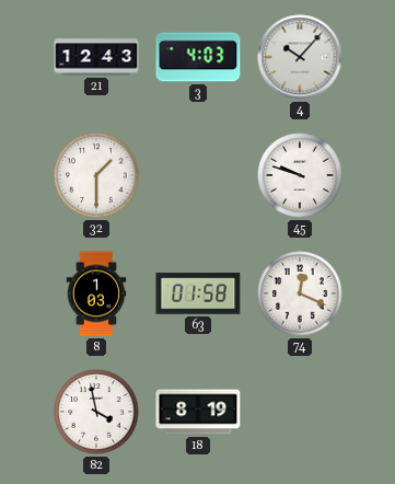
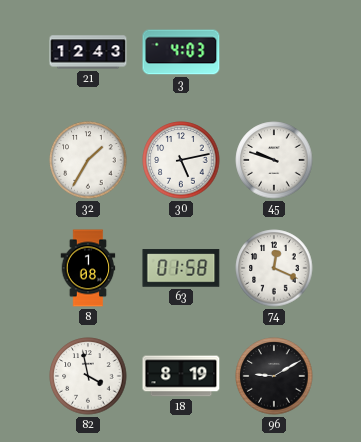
4: 10:07 -> none
32: 1:30 -> 1:35
30: none -> 5:13
8: 1:03 -> 1:08
96: none -> 9:10
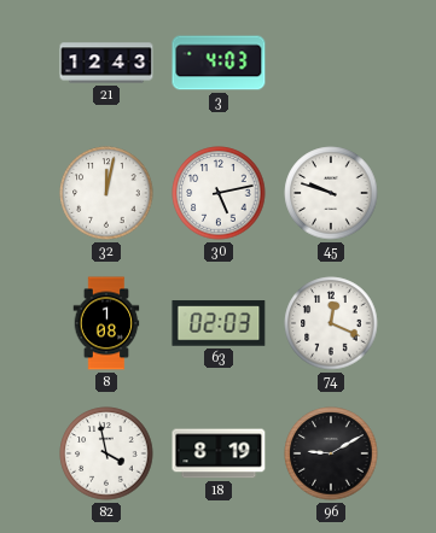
32: 1:35 -> 12:02
63: 01:58 -> 02:03
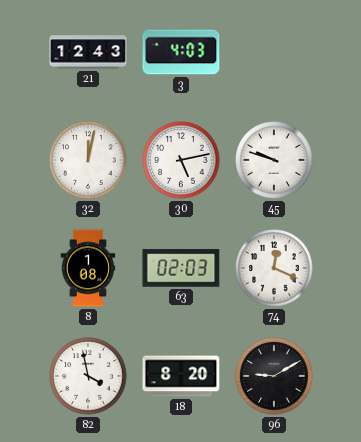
18: 8:19 -> 8:20
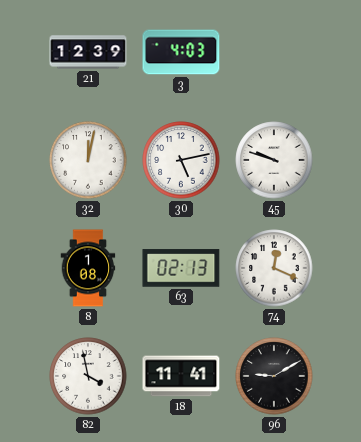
21: 12:43 -> 12:39
63: 02:03 -> 02:13
18: 8:20 -> 11:41
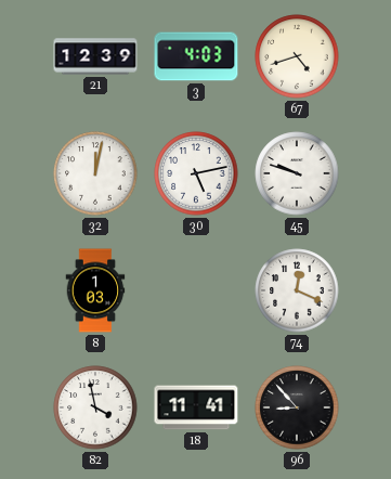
67: none -> 4:42
8: 1:08 -> 1:03
63: 02:13 -> none
96: 9:10 -> 8:53
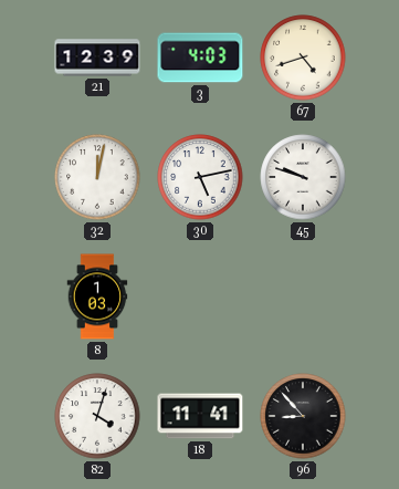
74: 12:19 -> none
82: 3:58 -> 4:03
